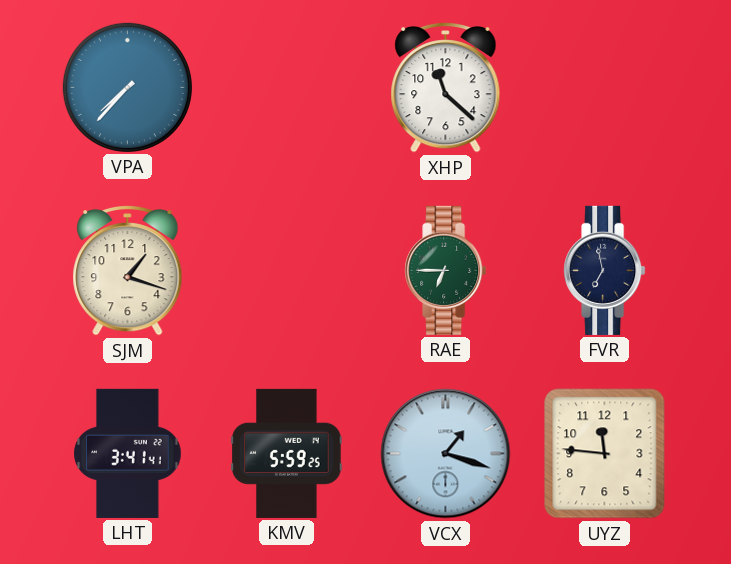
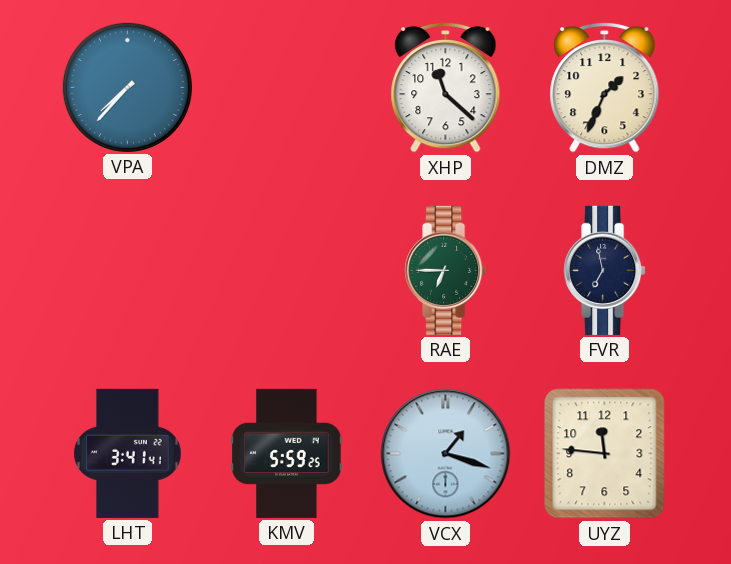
DMZ: none -> 1:34
SJM: 1:18 -> none
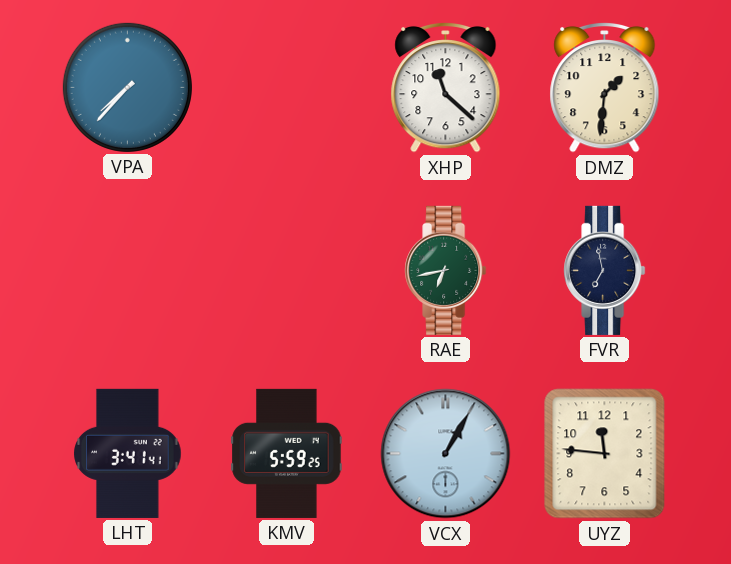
DMZ: 1:34 -> 1:31
RAE: 6:45 -> 6:43
VCX: 1:18 -> 1:05
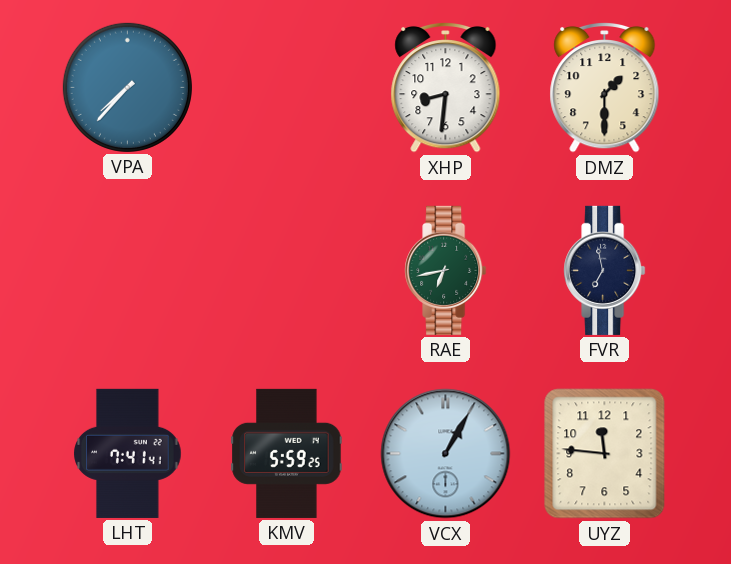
XHP: 11:22 -> 8:31
DMZ: 1:31 -> 1:30
LHT: 3:41 -> 7:41
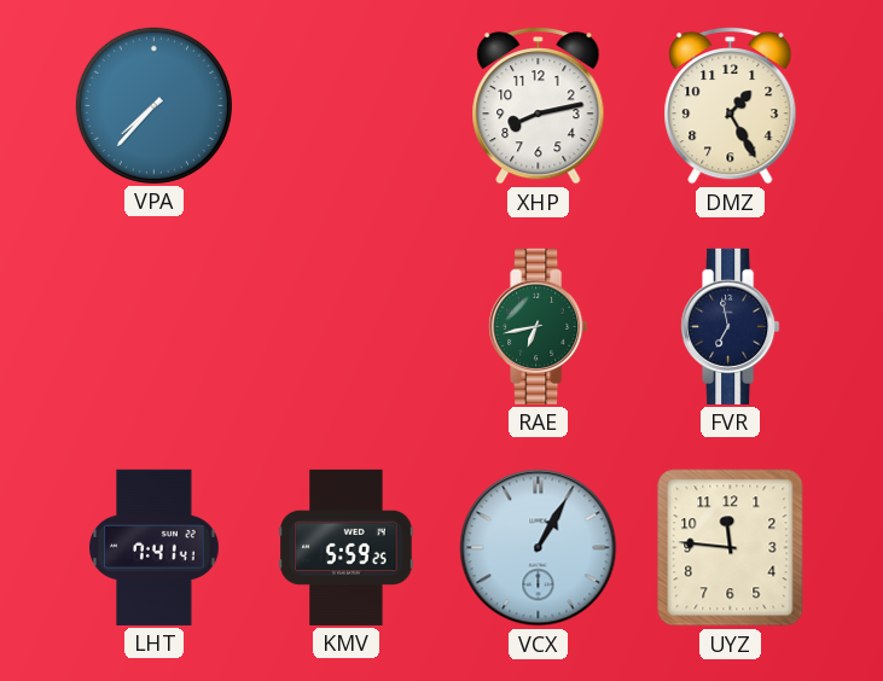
XHP: 8:31 -> 8:13
DMZ: 1:30 -> 1:25
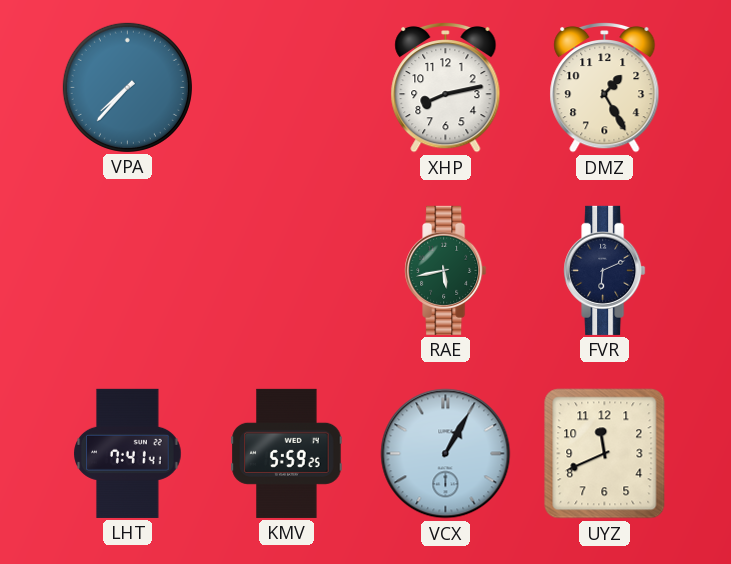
RAE: 6:43 -> 5:43
FVR: 6:58 -> 6:11
UYZ: 11:46 -> 11:41
